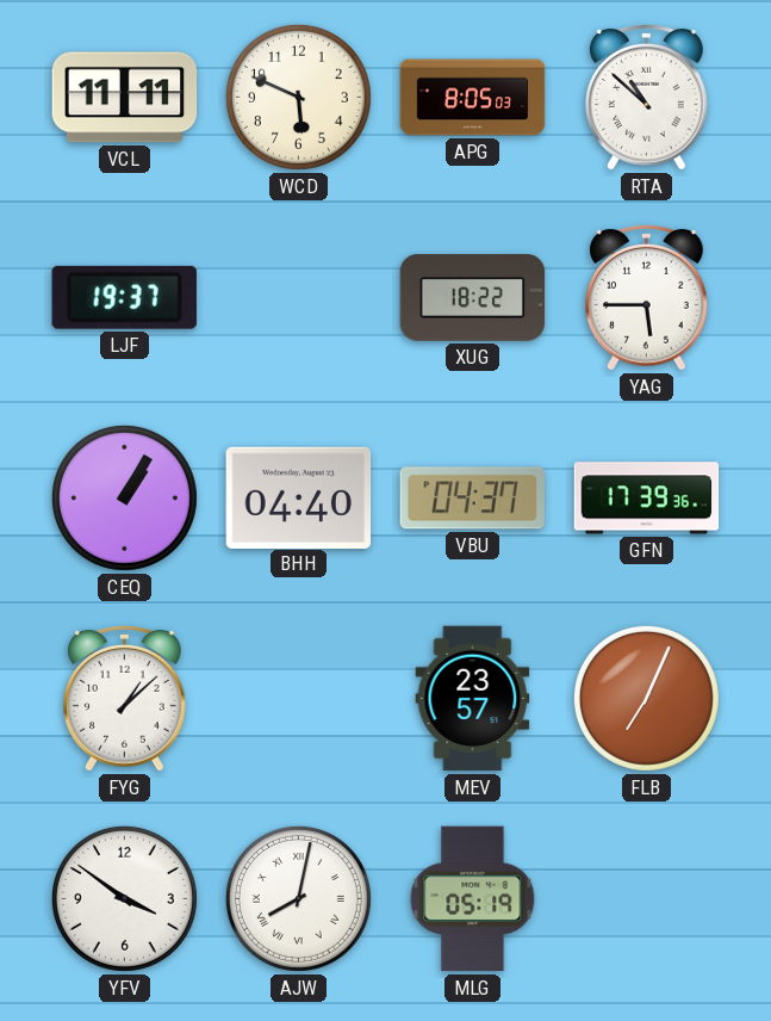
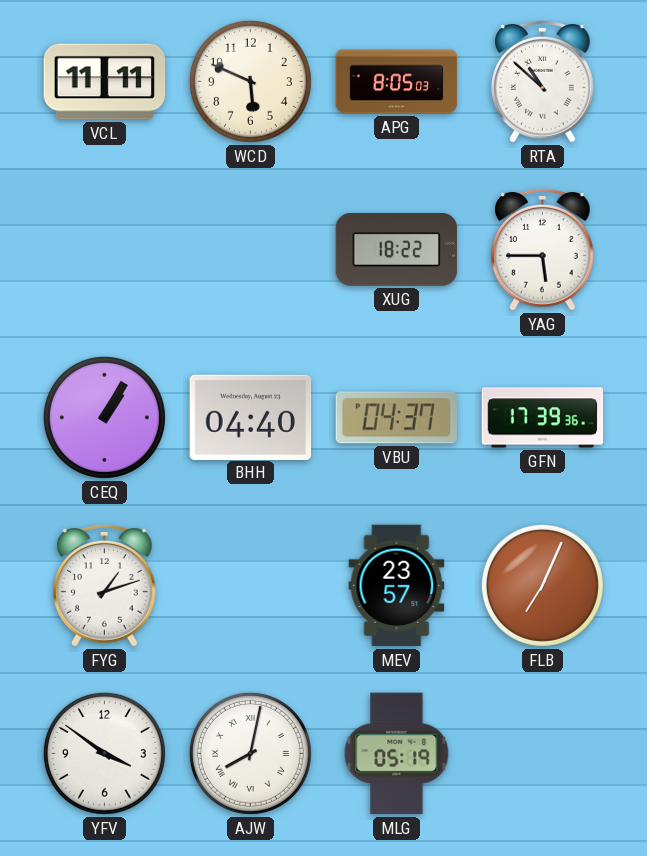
LJF: 19:37 -> none
FYG: 1:08 -> 1:12
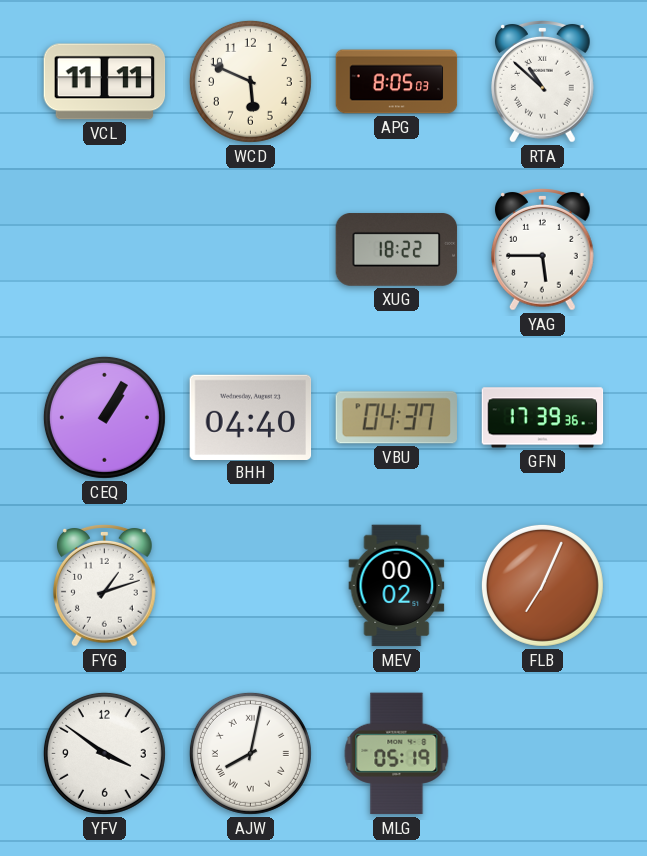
MEV: 23:57 -> 00:02
